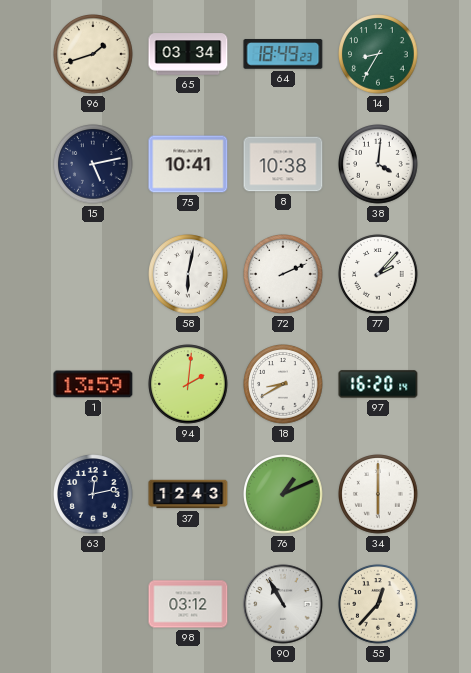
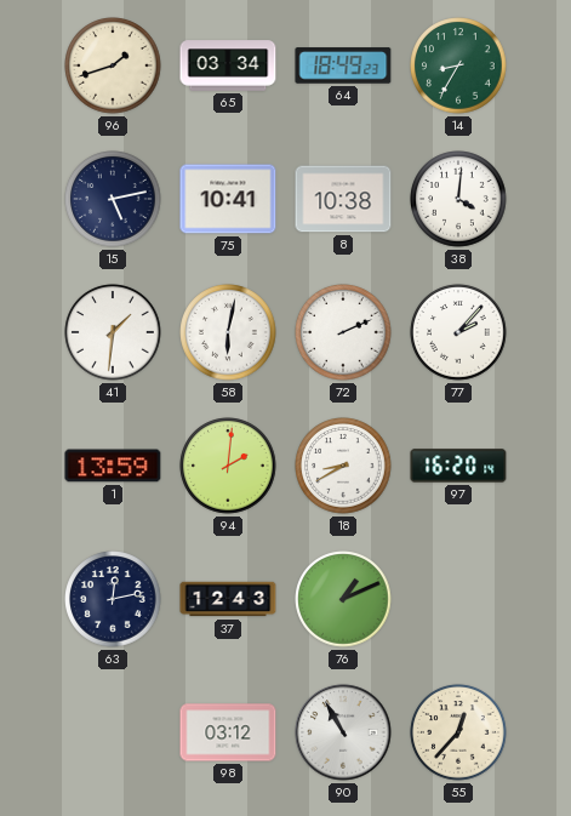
41: none -> 1:31
34: 6:00 -> none
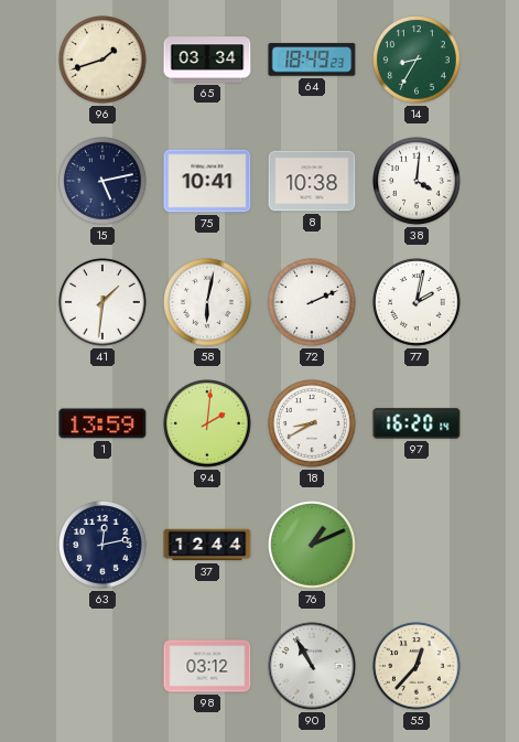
77: 2:07 -> 2:02
37: 12:43 -> 12:44
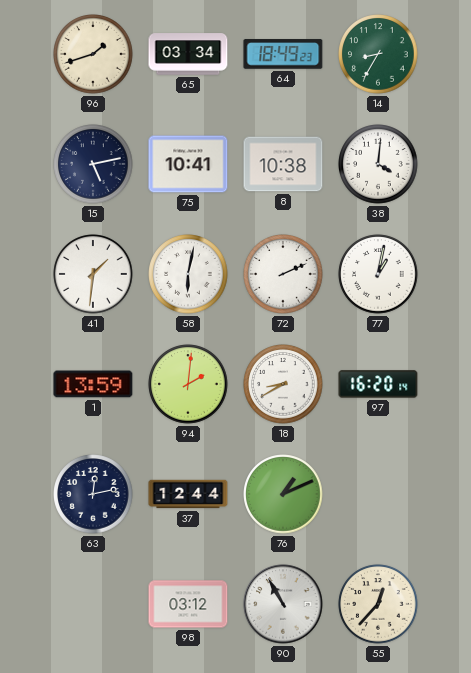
77: 2:02 -> 1:02
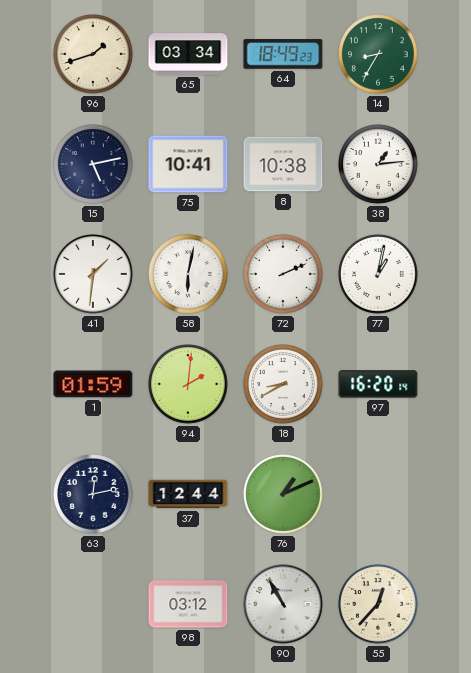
38: 4:01 -> 1:14
1: 13:59 -> 01:59
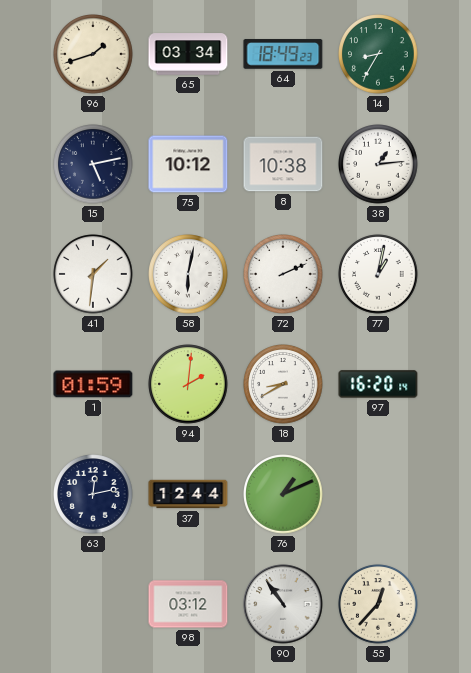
75: 10:41 -> 10:12
90: 10:55 -> 10:54
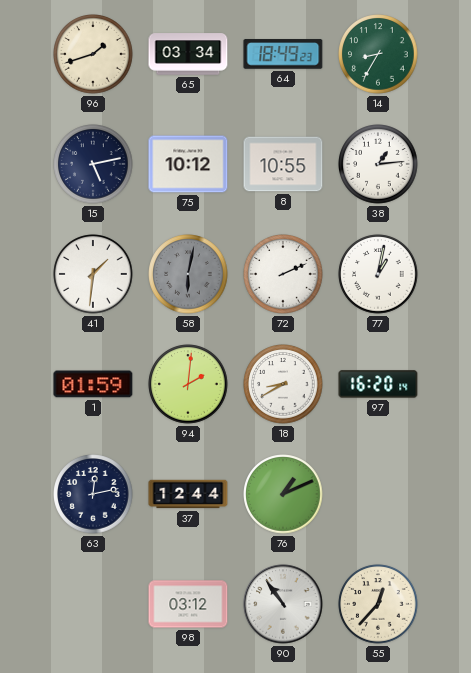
8: 10:38 -> 10:55
58 dial: white -> grey
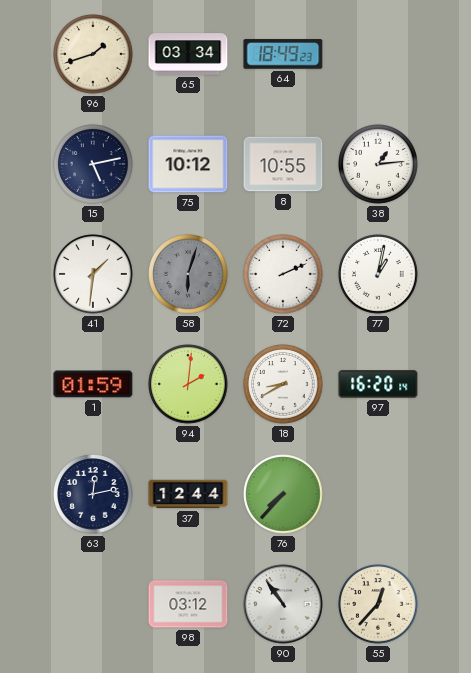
14: 8:35 -> none
58: 6:02 -> 6:03
76: 1:11 -> 7:37
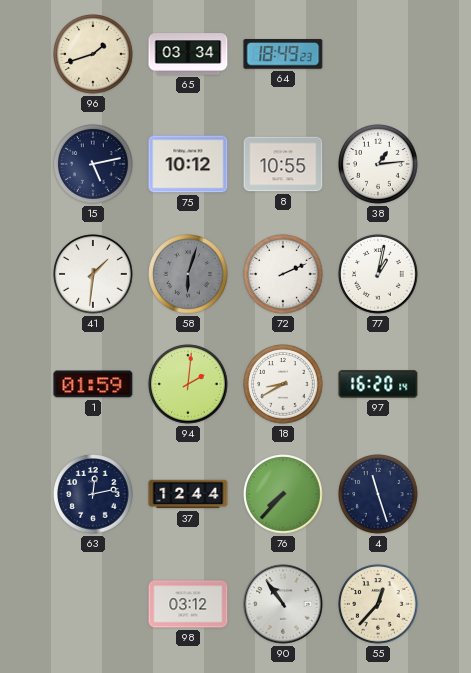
4: none -> 11:27
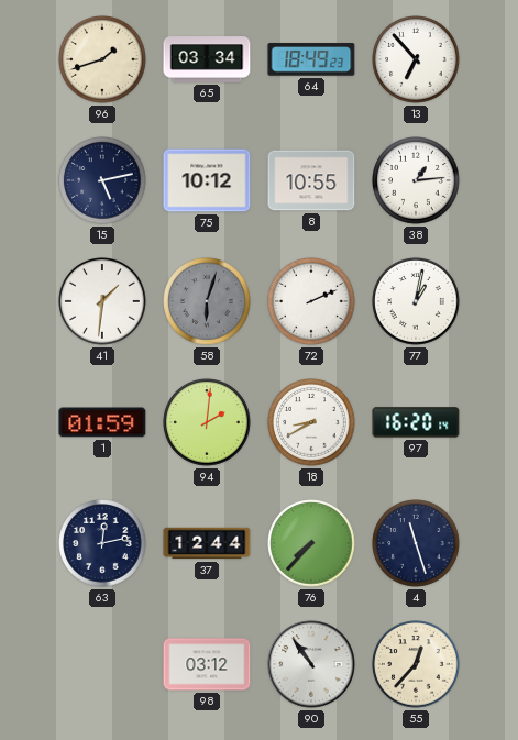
13: none -> 6:53
